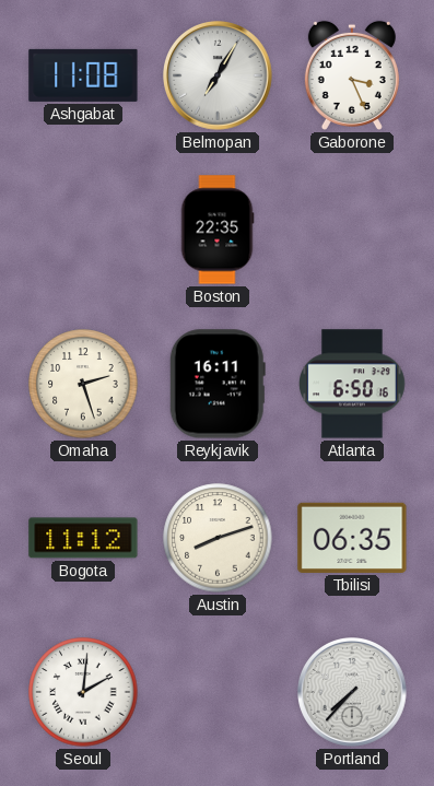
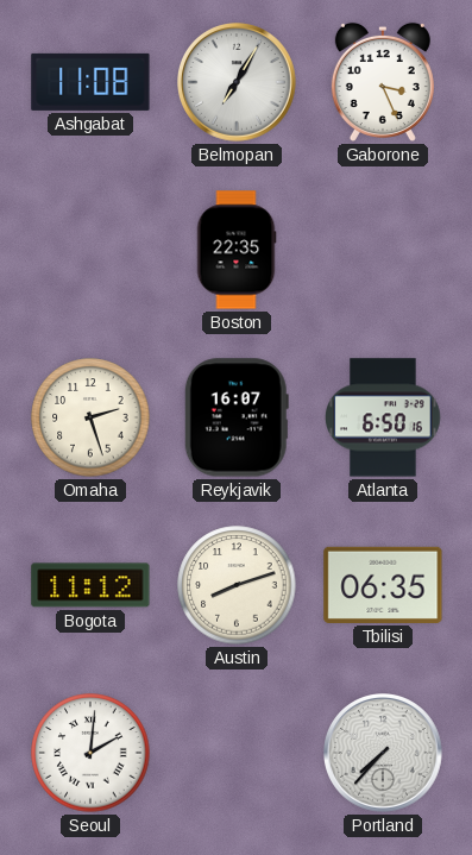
Reykjavik: 16:11 -> 16:07
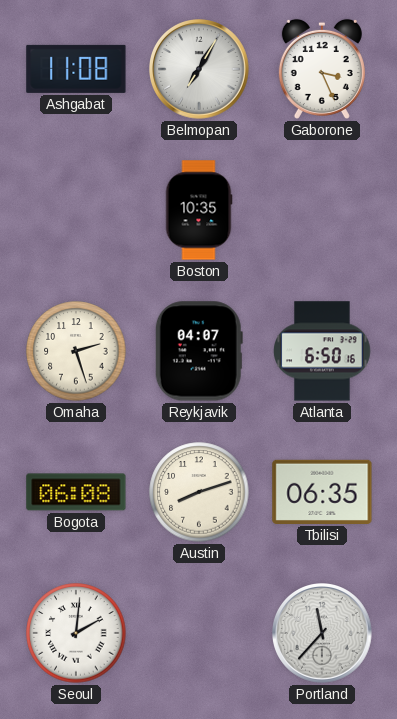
Boston: 22:35 -> 10:35
Reykjavik: 16:07 -> 04:07
Bogota: 11:12 -> 06:08
Portland: 7:37 -> 11:37
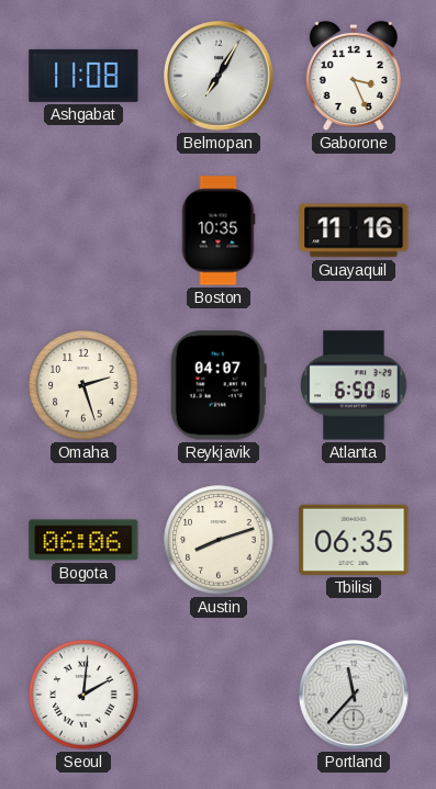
Guayaquil: none -> 11:16
Bogota: 06:08 -> 06:06
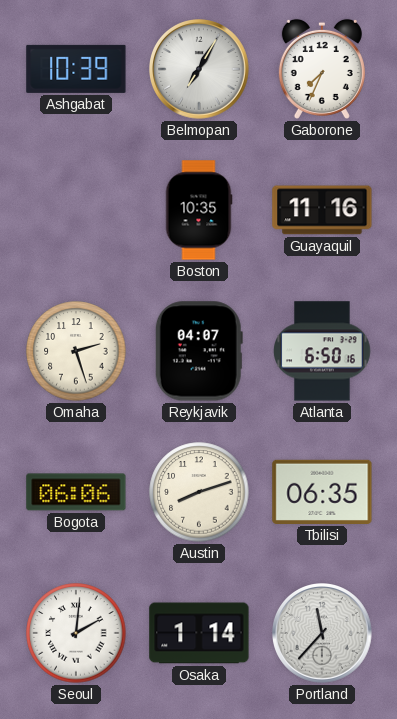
Ashgabat: 11:08 -> 10:39
Gaborone: 3:26 -> 7:34
Osaka: none -> 1:14
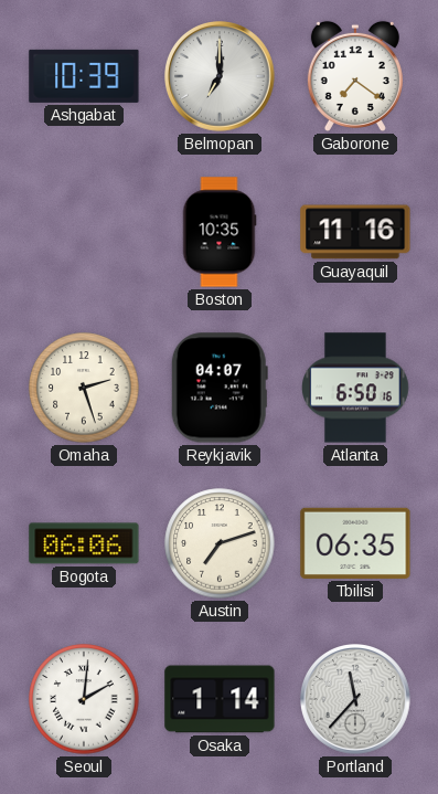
Belmopan: 7:05 -> 7:00
Gaborone: 7:34 -> 7:21
Austin: 8:12 -> 7:12
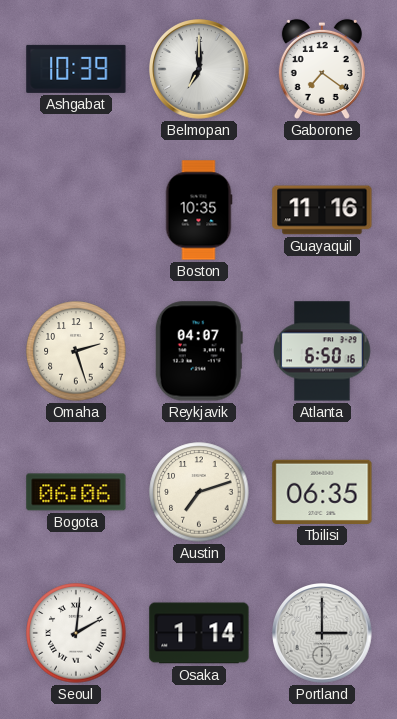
Portland: 11:37 -> 3:00
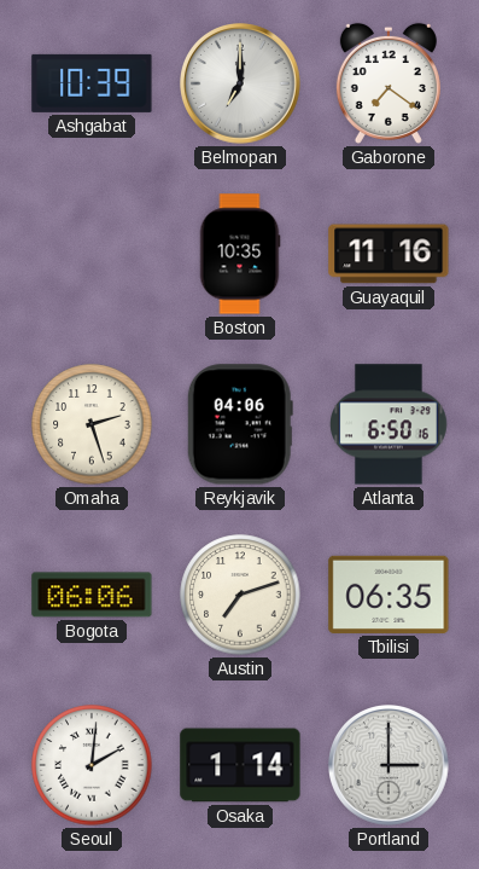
Reykjavik: 04:07 -> 04:06
